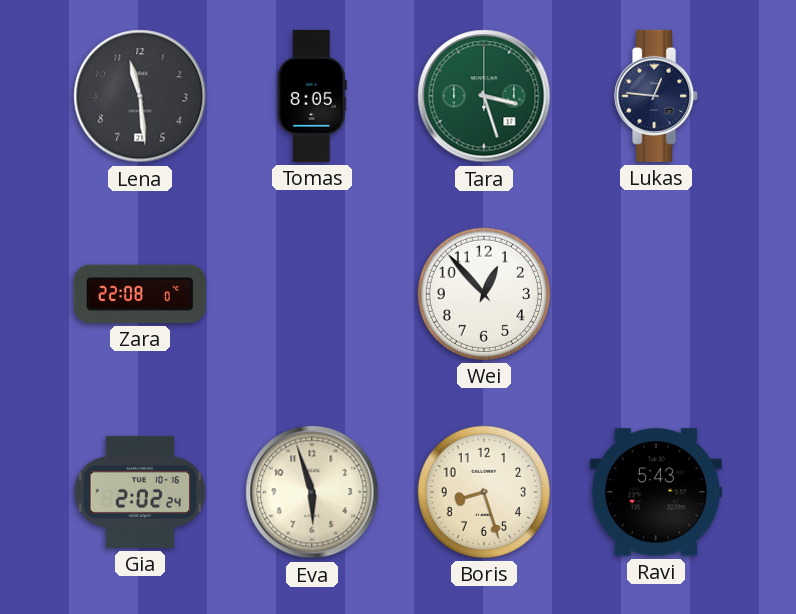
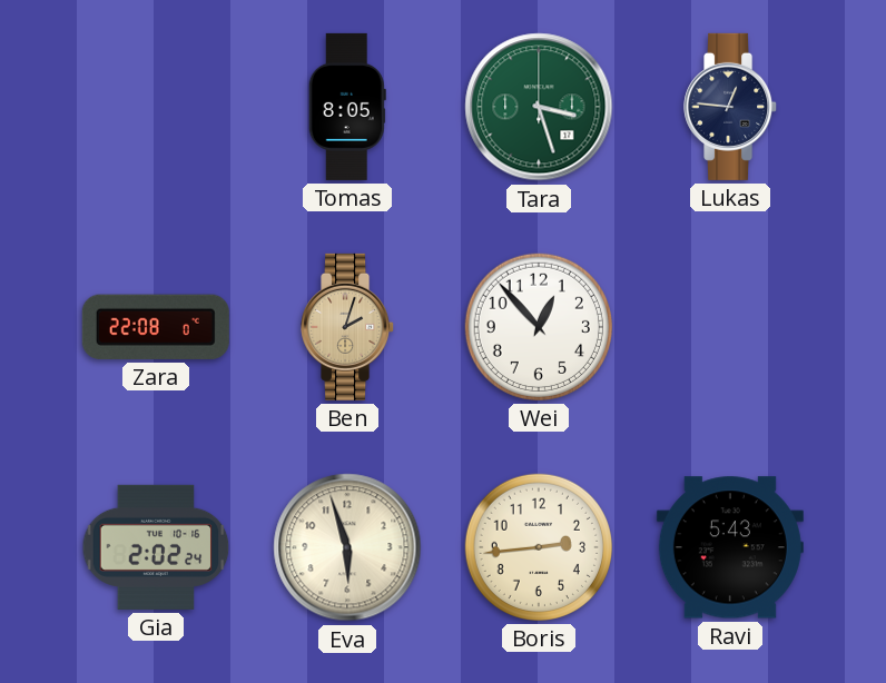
Lena: 11:29 -> none
Ben: none -> 2:03
Boris: 8:27 -> 2:44
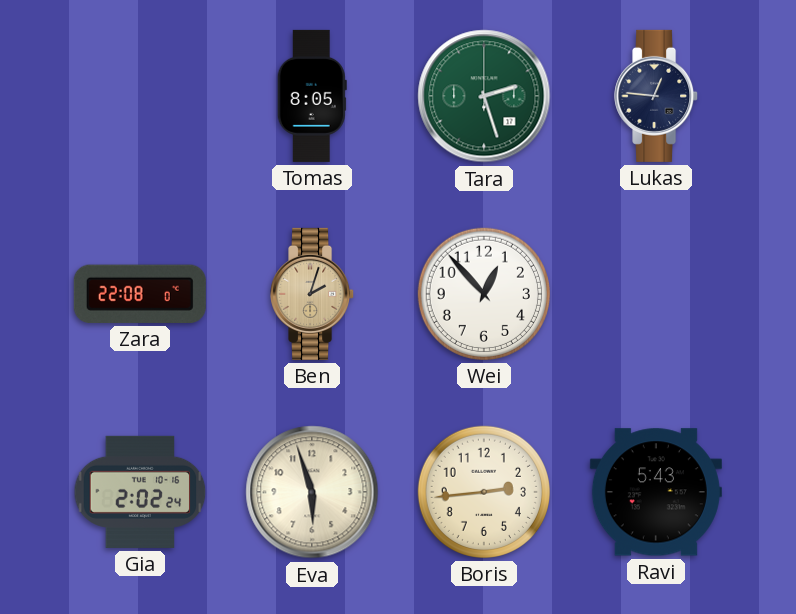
Tara: 3:27 -> 2:27
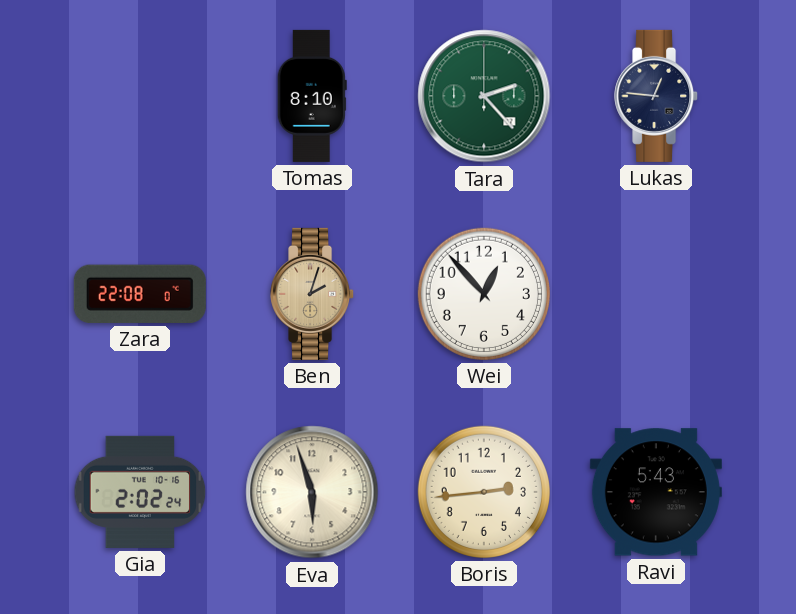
Tomas: 8:05 -> 8:10
Tara: 2:27 -> 2:23
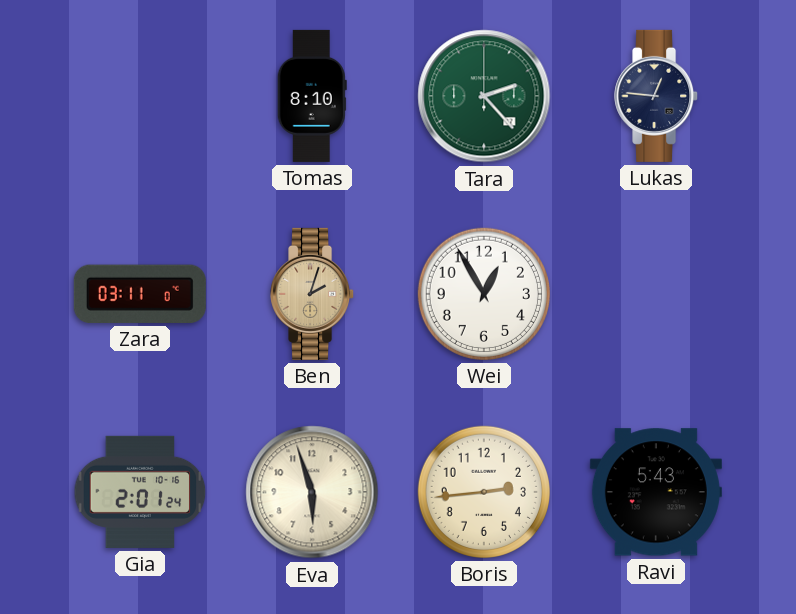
Zara: 22:08 -> 03:11
Wei: 12:53 -> 12:55
Gia: 2:02 -> 2:01
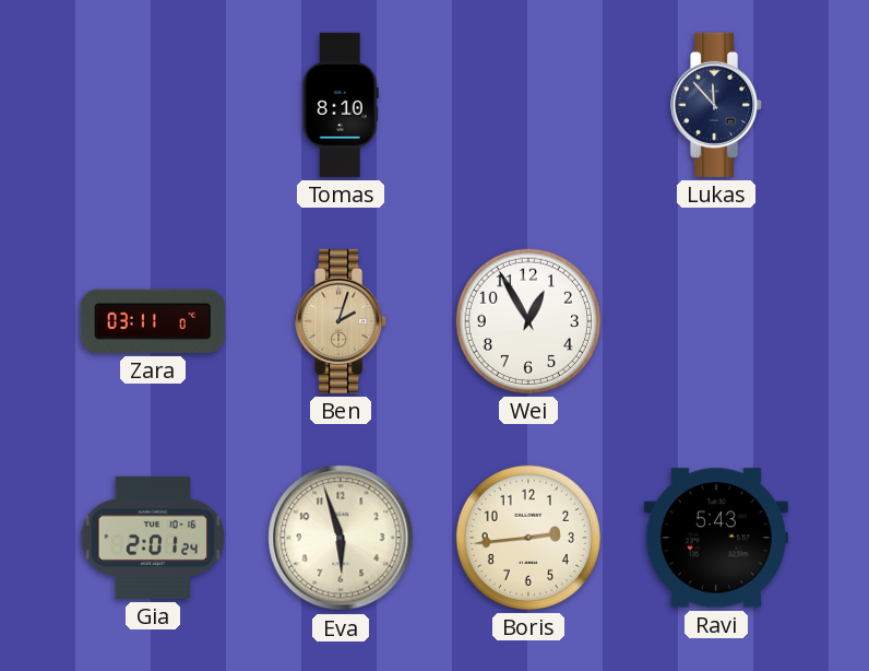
Tara: 2:23 -> none
Lukas: 12:46 -> 11:53
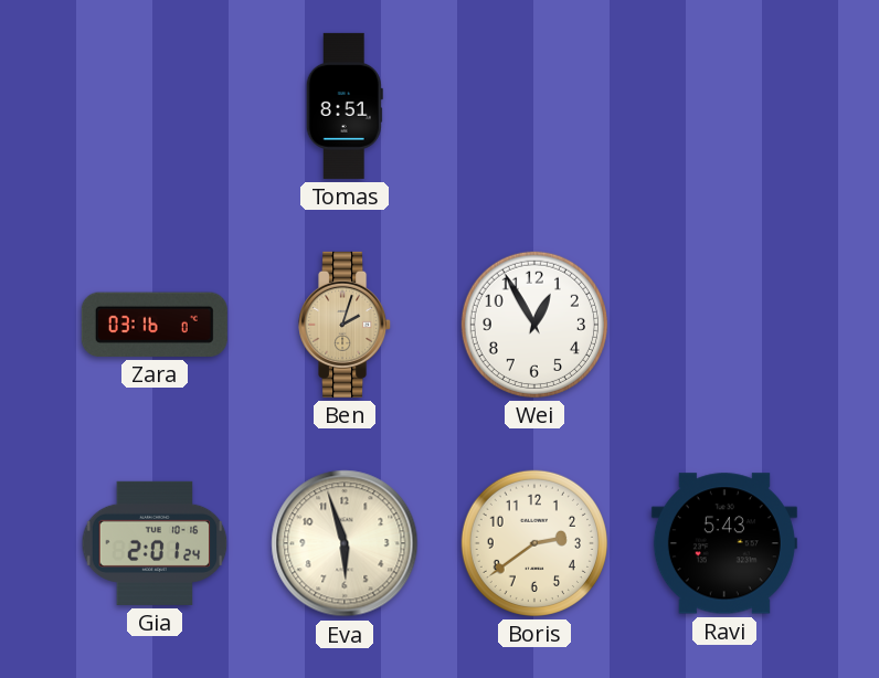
Tomas: 8:10 -> 8:51
Lukas: 11:53 -> none
Zara: 03:11 -> 03:16
Boris: 2:44 -> 2:39
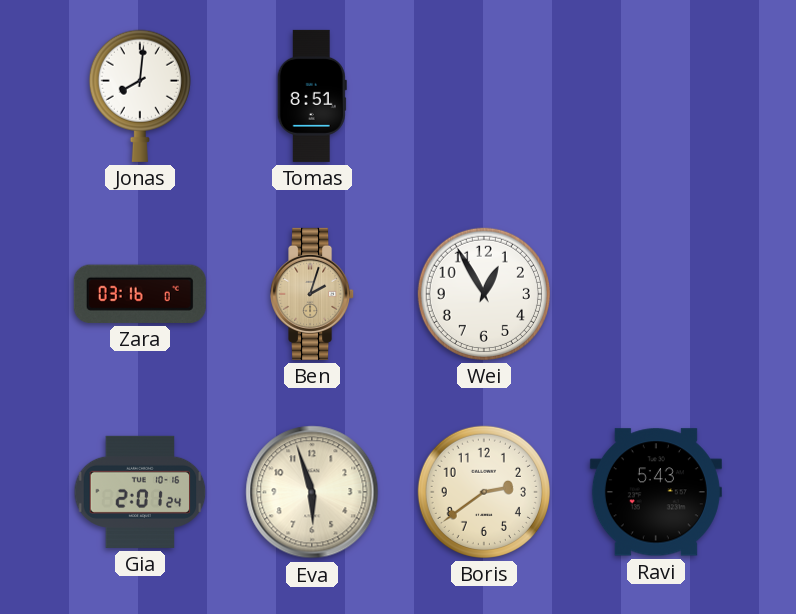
Jonas: none -> 8:01
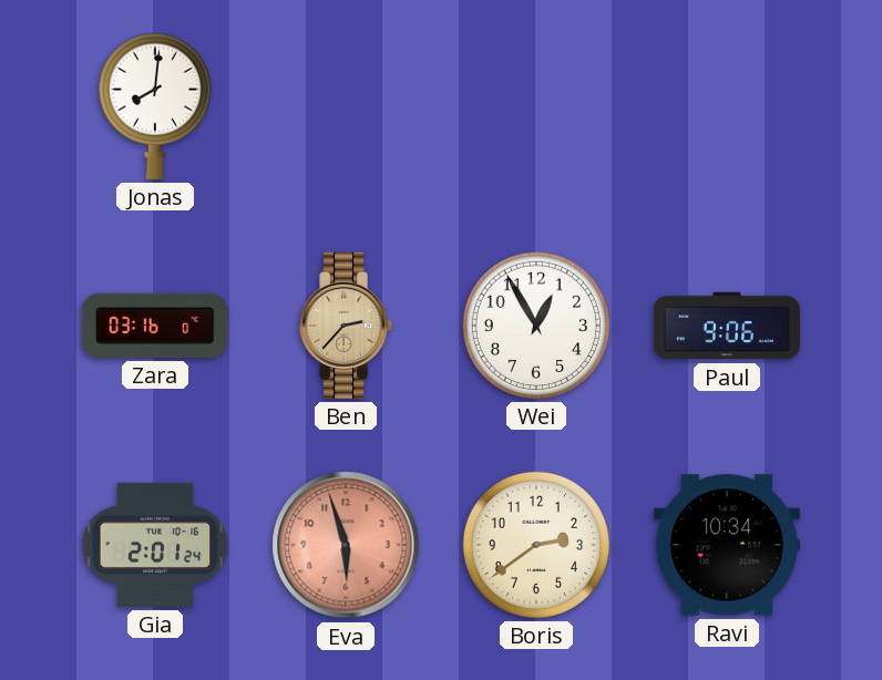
Tomas: 8:51 -> none
Ben: 2:03 -> 2:37
Paul: none -> 9:06
Eva dial: cream -> salmon
Ravi: 5:43 -> 10:34
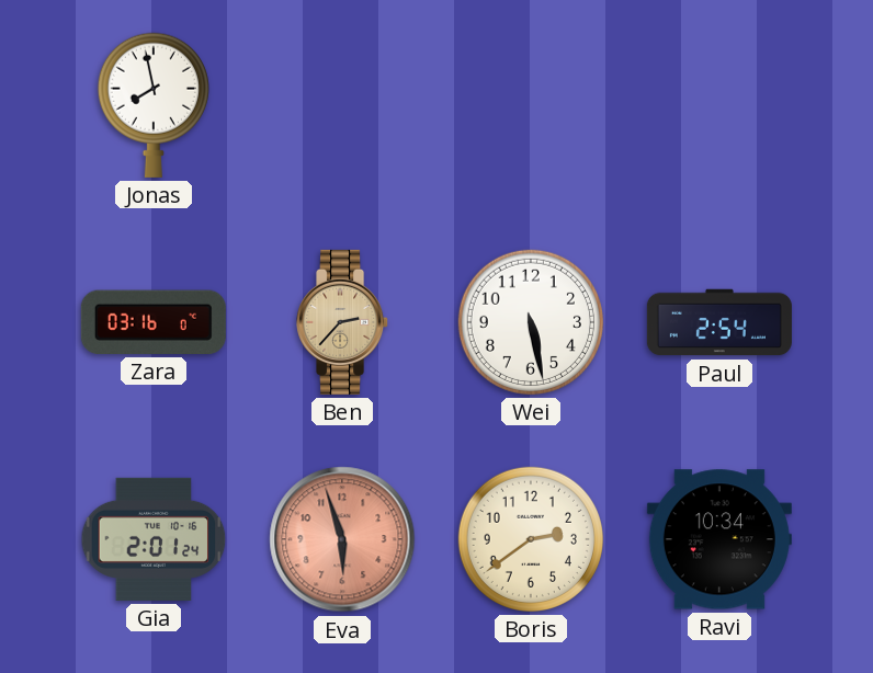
Jonas: 8:01 -> 7:58
Wei: 12:55 -> 5:28
Paul: 9:06 -> 2:54
